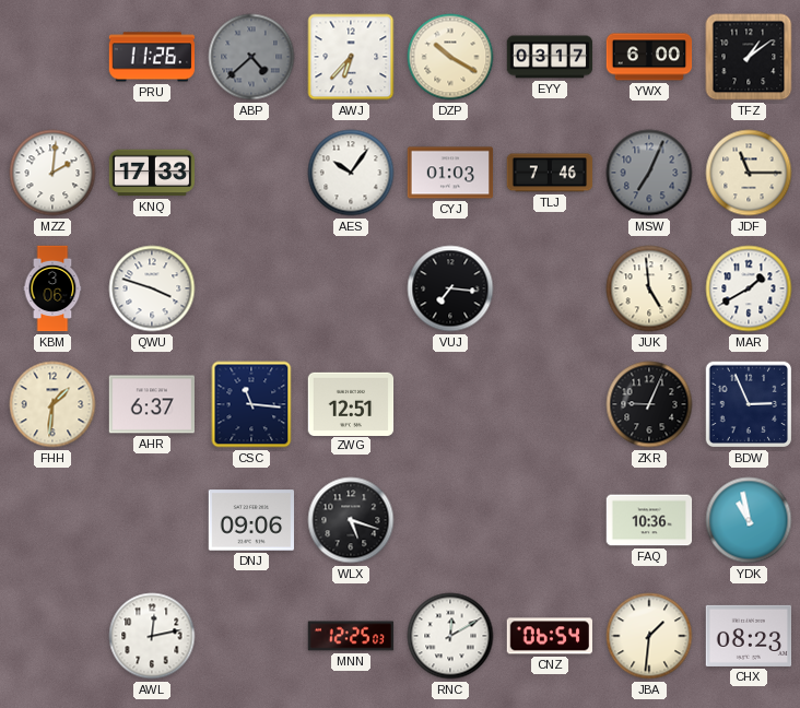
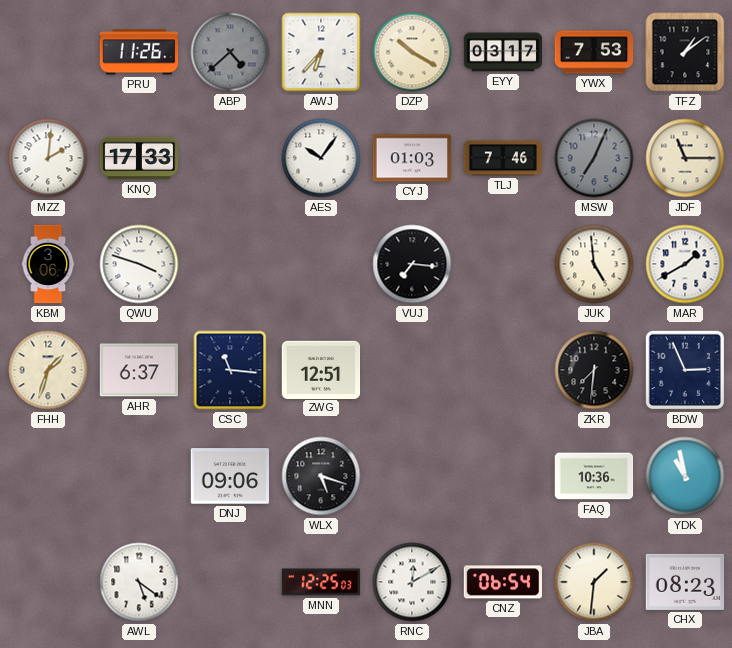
YWX: 6:00 -> 7:53
FHH: 1:31 -> 1:33
ZKR: 9:04 -> 7:31
AWL: 12:13 -> 5:21
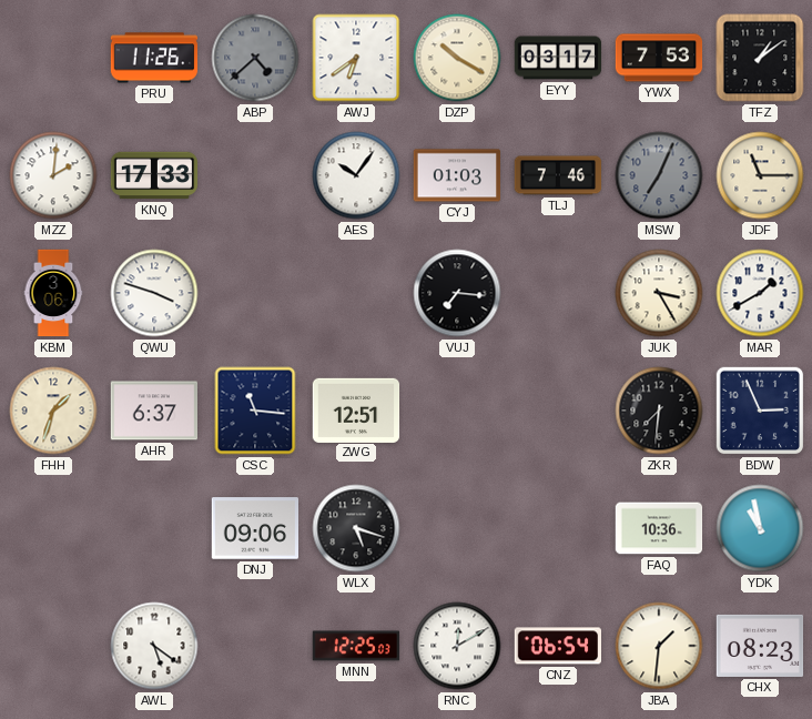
AWJ: 6:37 -> 6:39
JUK: 4:59 -> 3:25
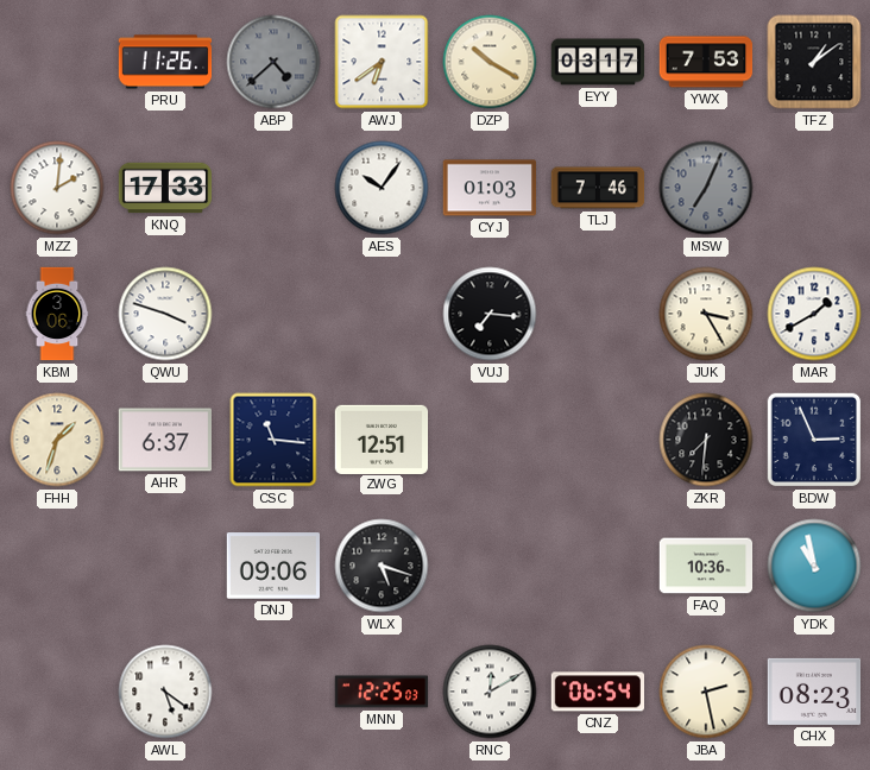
JDF: 11:15 -> none
JBA: 1:31 -> 2:28
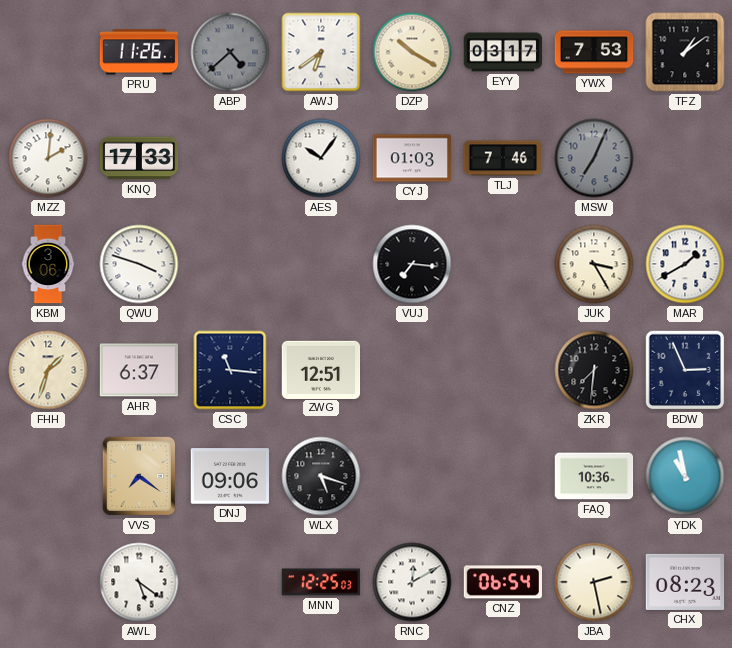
VVS: none -> 7:21
